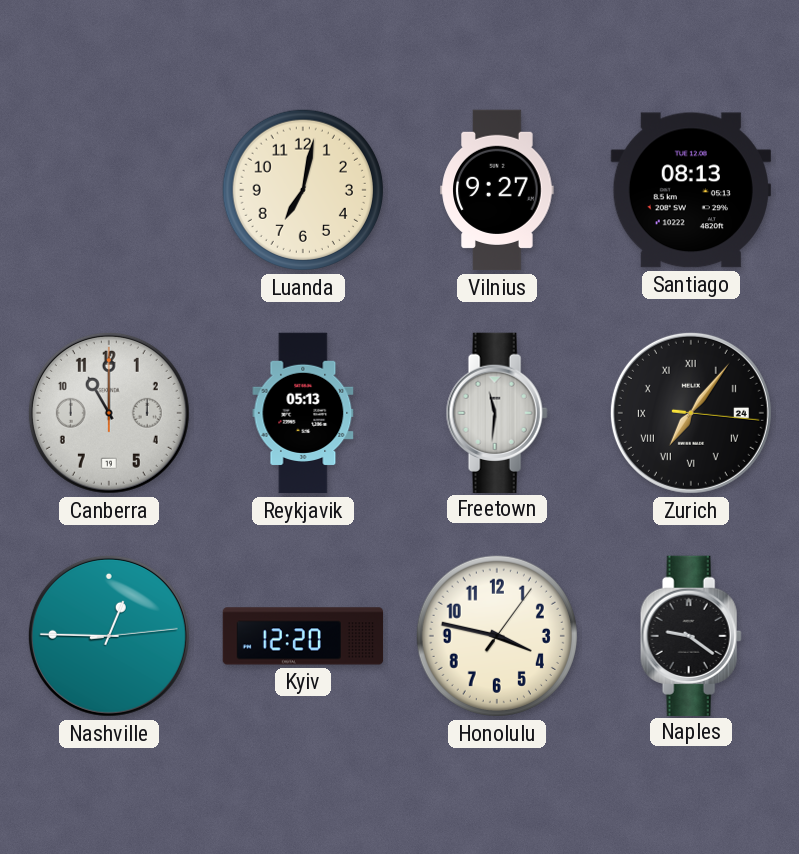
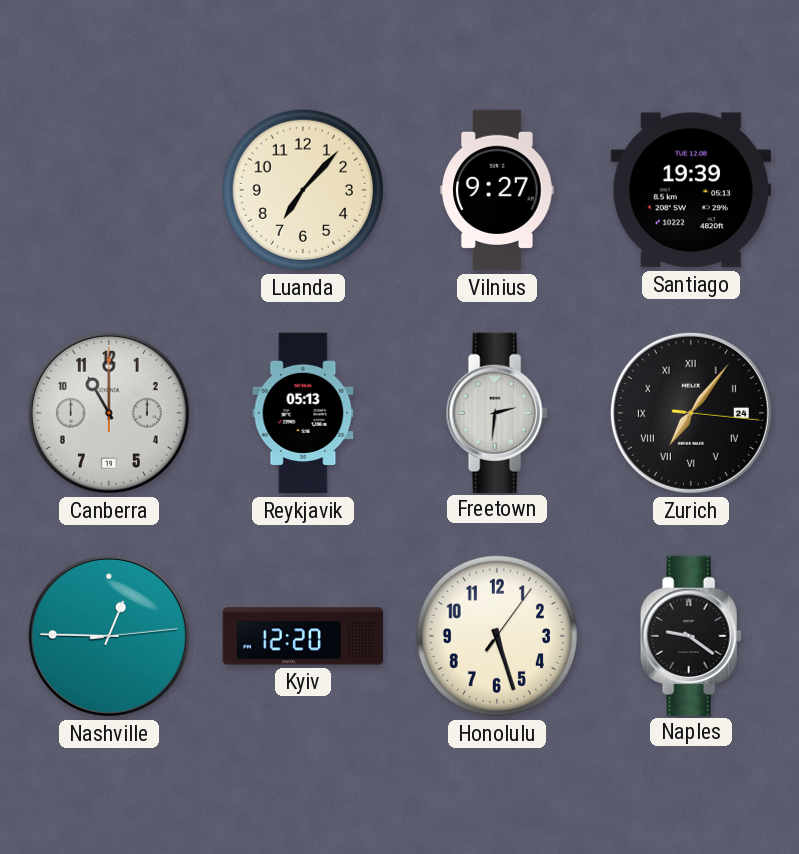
Luanda: 7:02 -> 7:07
Santiago: 08:13 -> 19:39
Freetown: 11:31 -> 2:31
Honolulu: 3:47 -> 5:27
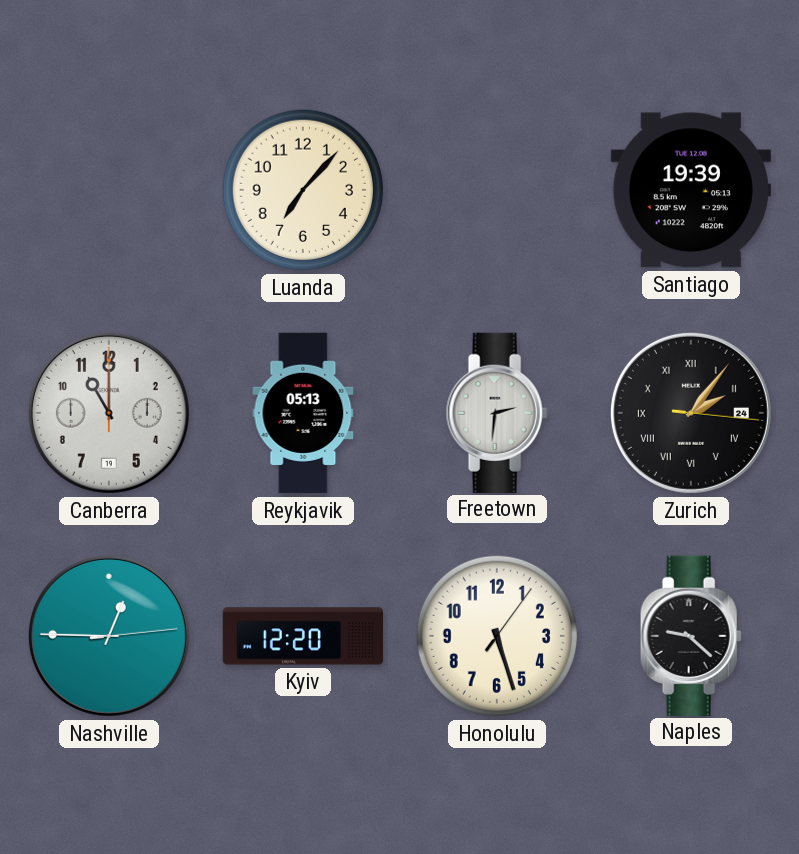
Vilnius: 9:27 -> none
Zurich: 7:06 -> 2:06
Naples: 9:21 -> 9:22
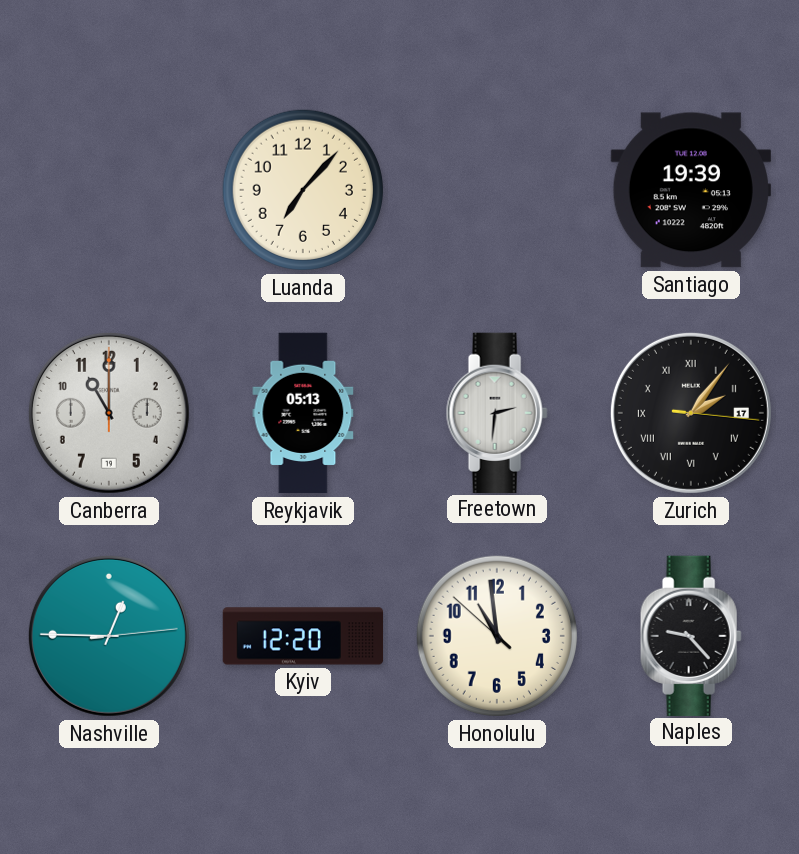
Zurich date: 24 -> 17
Honolulu: 5:27 -> 10:58
Naples: 9:22 -> 9:23
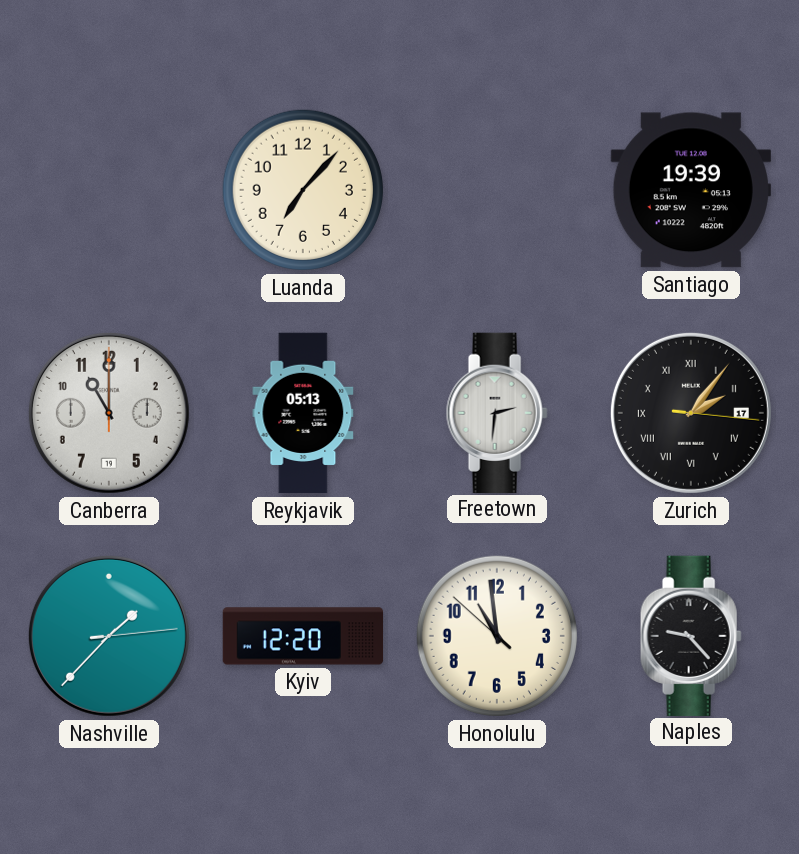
Nashville: 12:45 -> 1:37
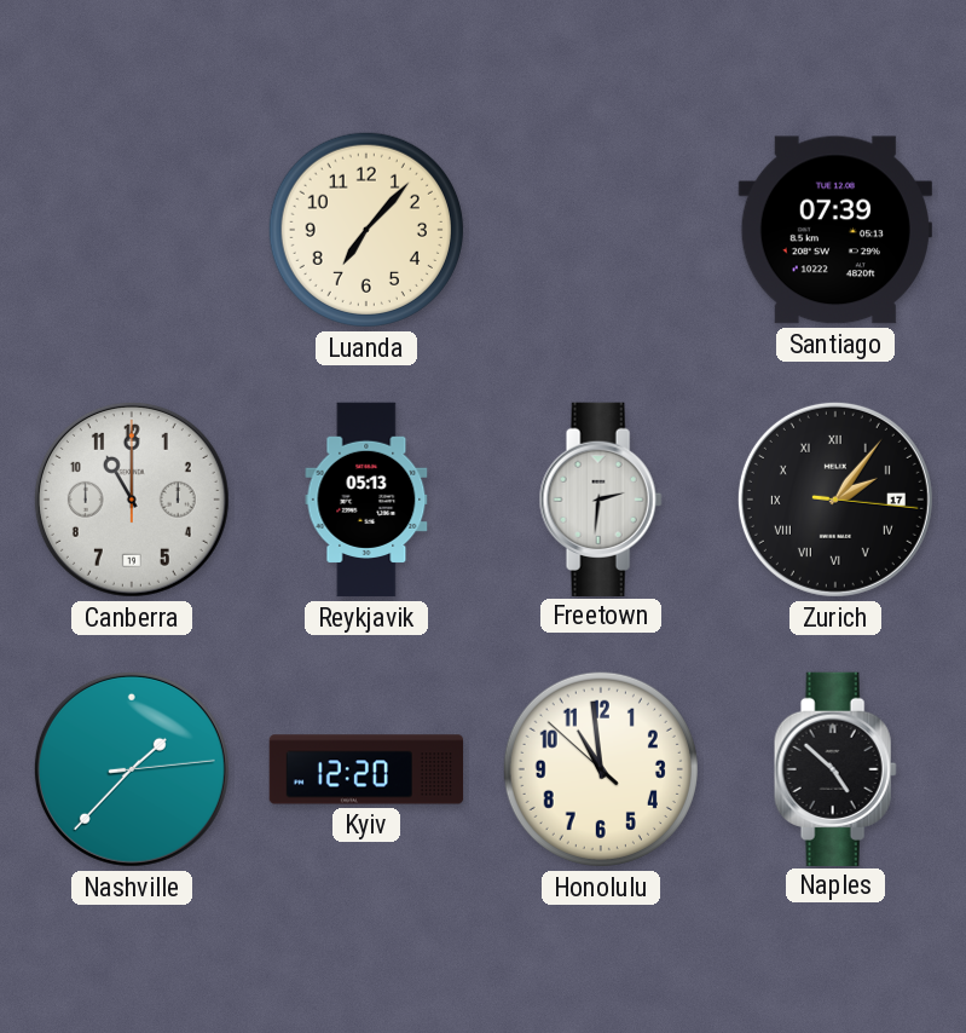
Santiago: 19:39 -> 07:39
Naples: 9:23 -> 4:52
